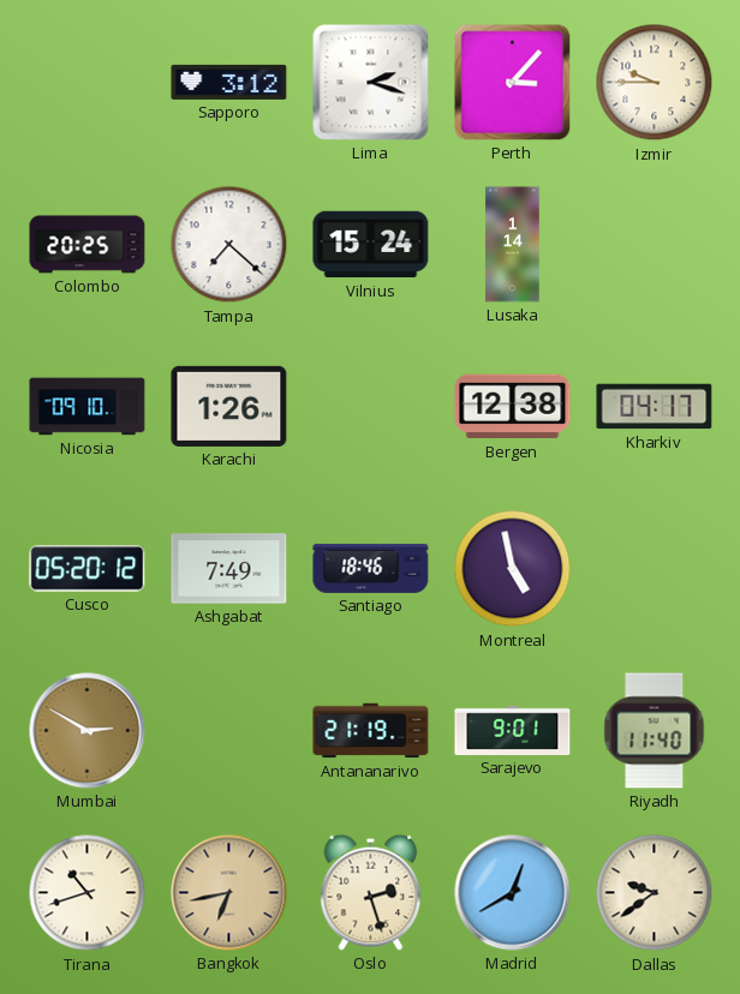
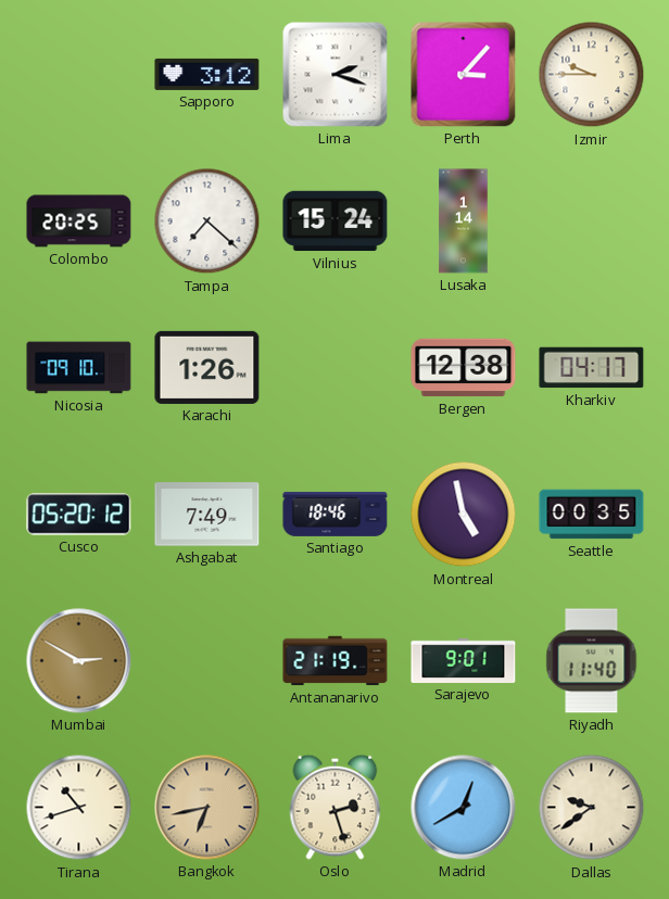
Seattle: none -> 00:35
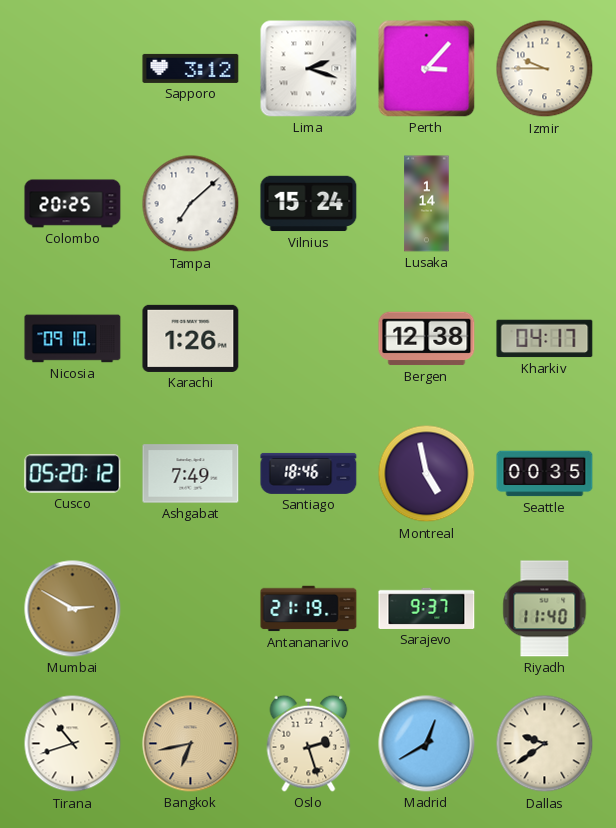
Tampa: 7:22 -> 7:08
Sarajevo: 9:01 -> 9:37
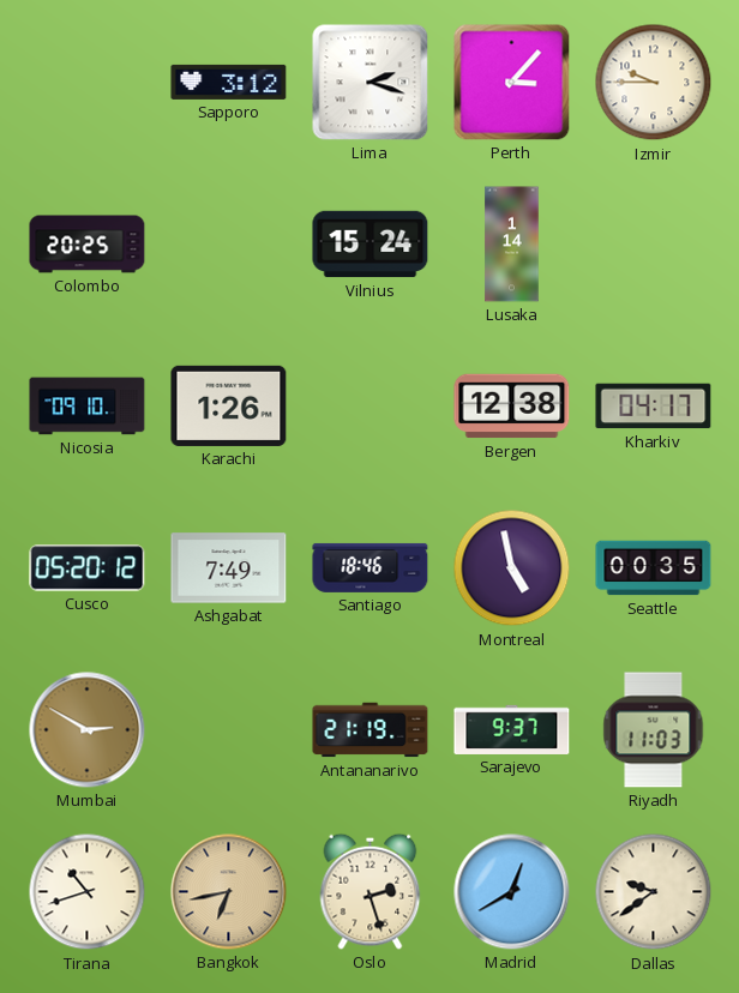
Tampa: 7:08 -> none
Riyadh: 11:40 -> 11:03
